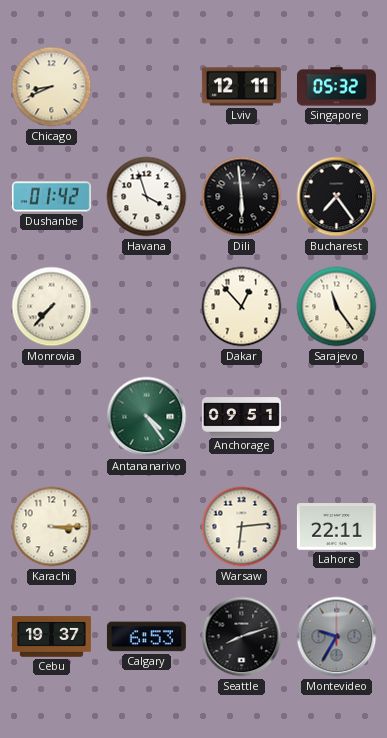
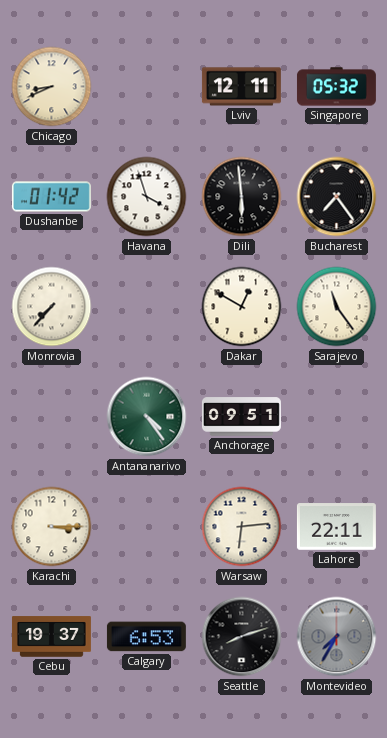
Dakar: 12:53 -> 12:50
Montevideo: 9:35 -> 7:35
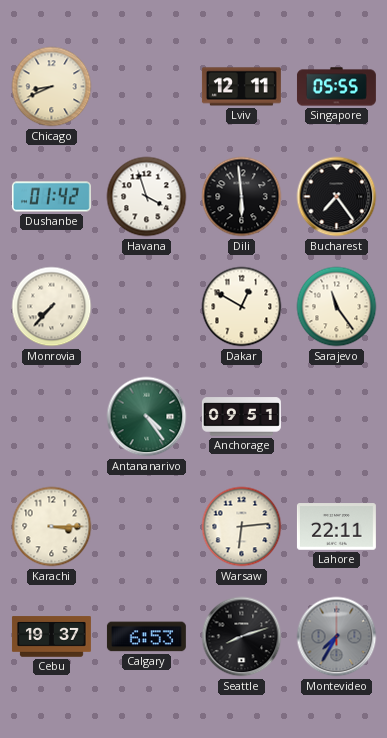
Singapore: 05:32 -> 05:55
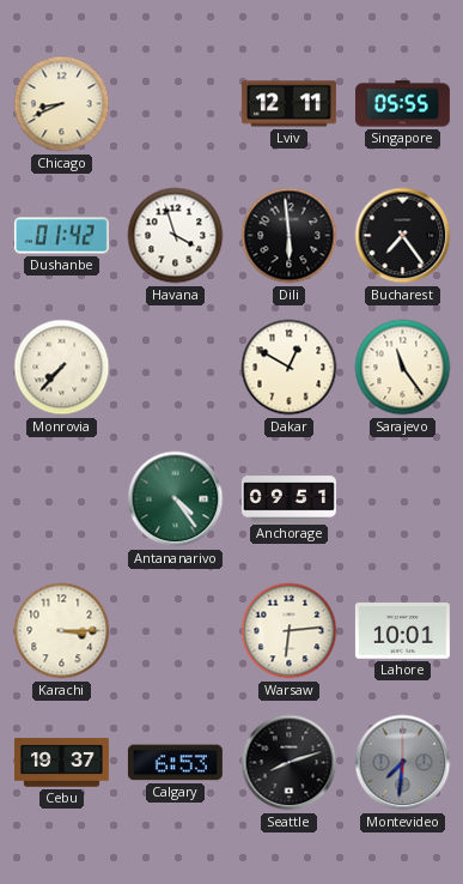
Lahore: 22:11 -> 10:01
Montevideo: 7:35 -> 7:31
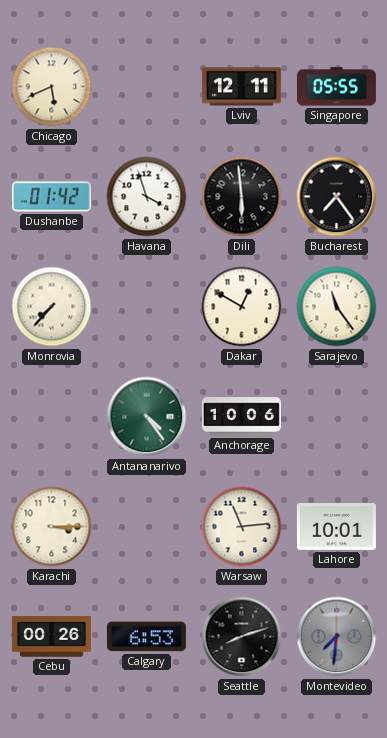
Chicago: 8:41 -> 5:41
Anchorage: 09:51 -> 10:06
Warsaw: 6:14 -> 11:14
Cebu: 19:37 -> 00:26
